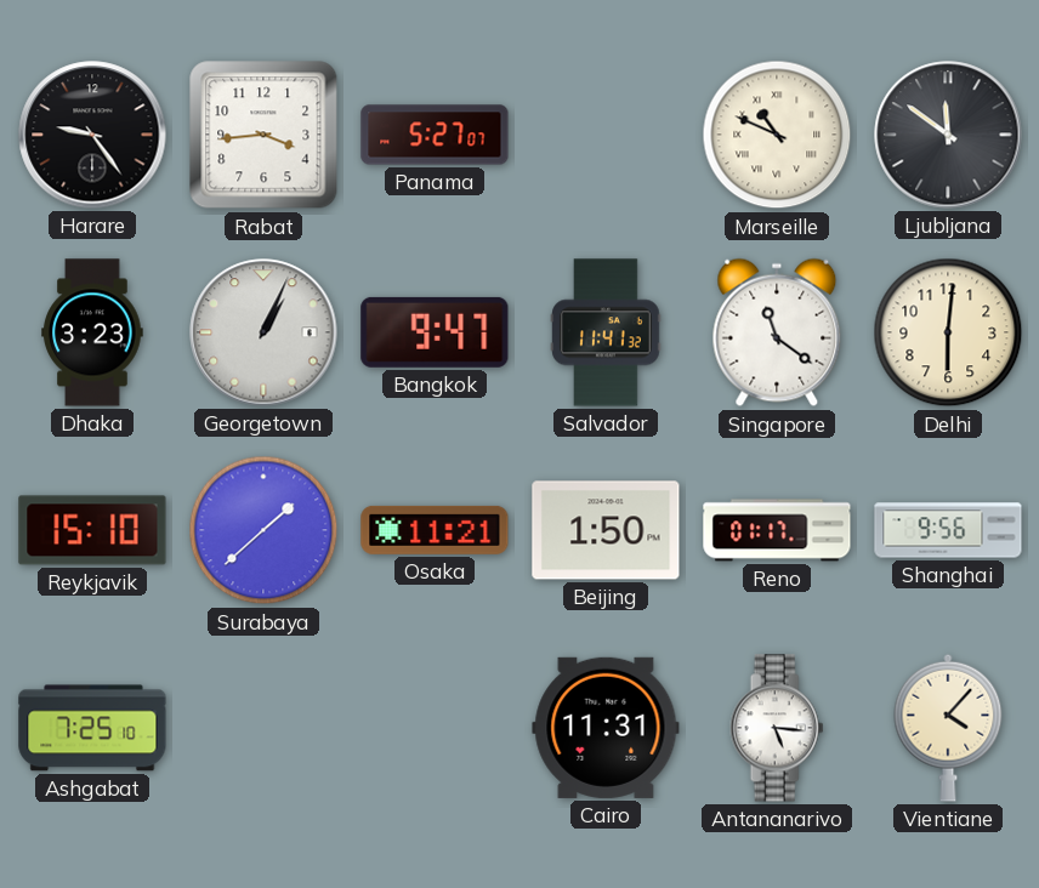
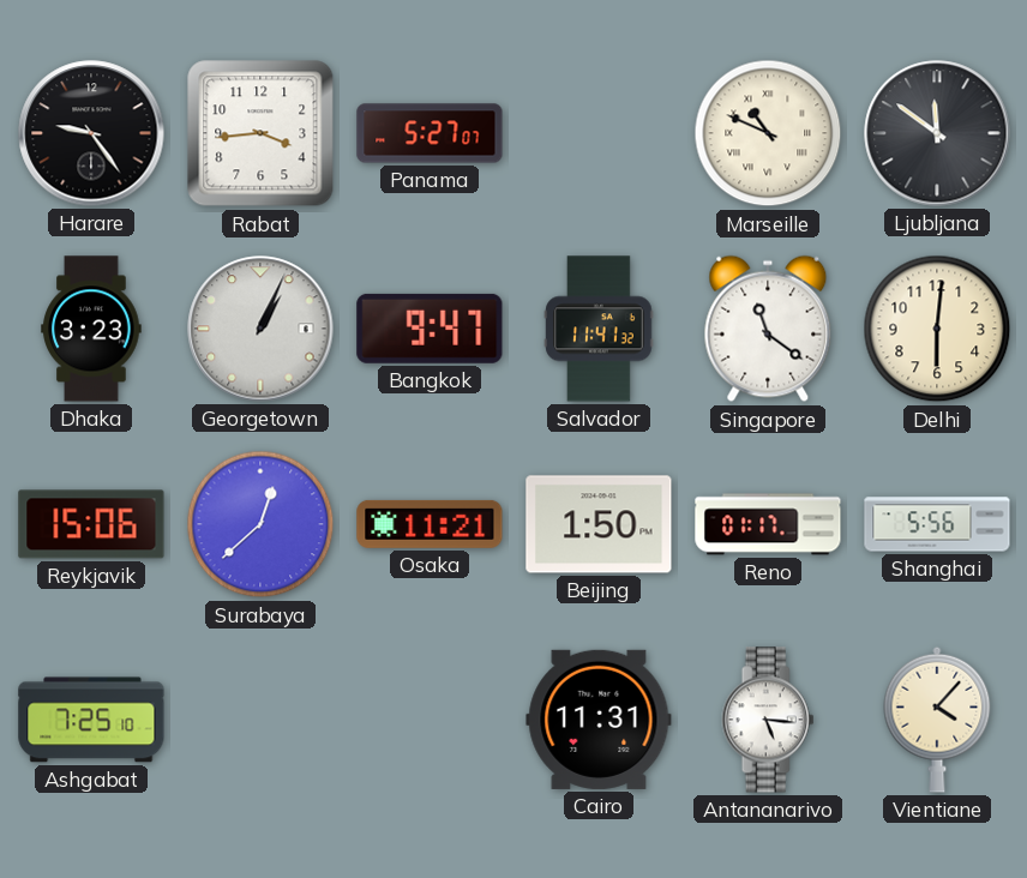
Reykjavik: 15:10 -> 15:06
Surabaya: 1:38 -> 12:38
Shanghai: 9:56 -> 5:56
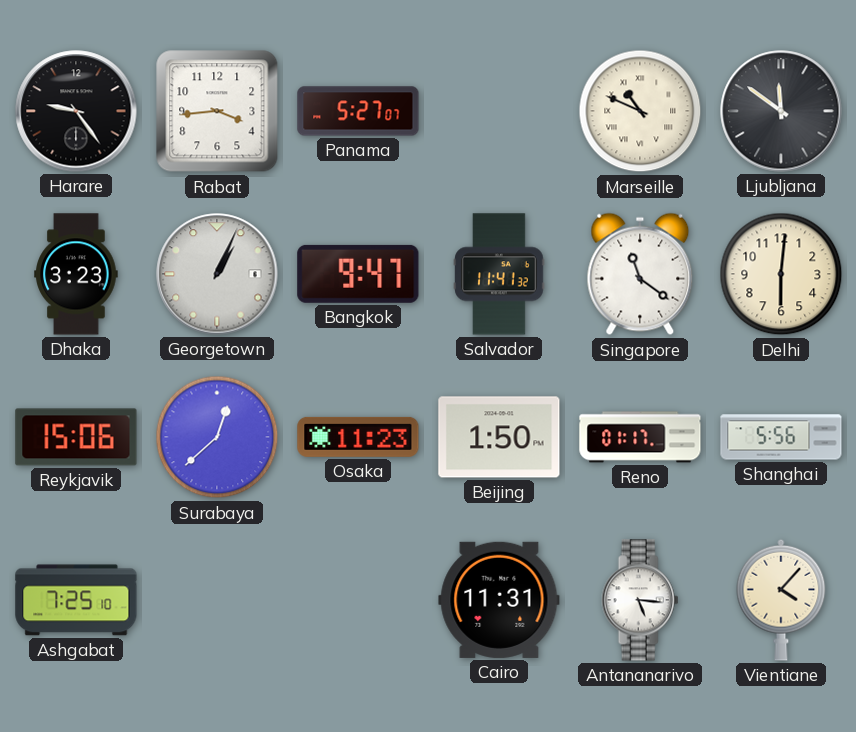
Osaka: 11:21 -> 11:23
